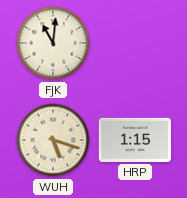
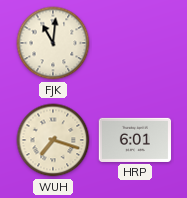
WUH: 5:18 -> 7:18
HRP: 1:15 -> 6:01
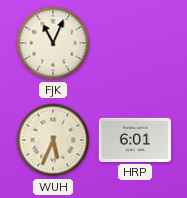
FJK: 11:01 -> 11:04
WUH: 7:18 -> 5:34
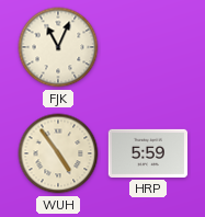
WUH: 5:34 -> 4:54
HRP: 6:01 -> 5:59
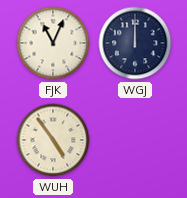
WGJ: none -> 12:00
HRP: 5:59 -> none
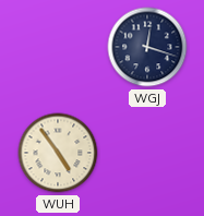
FJK: 11:04 -> none
WGJ: 12:00 -> 12:18
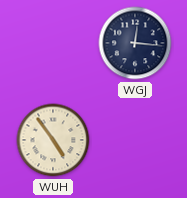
WGJ: 12:18 -> 12:16
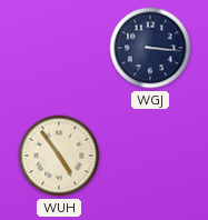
WGJ: 12:16 -> 3:16
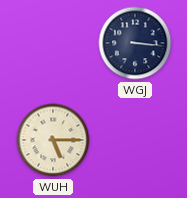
WUH: 4:54 -> 5:15
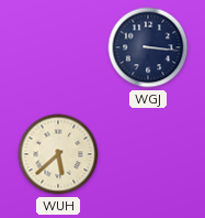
WUH: 5:15 -> 5:38
